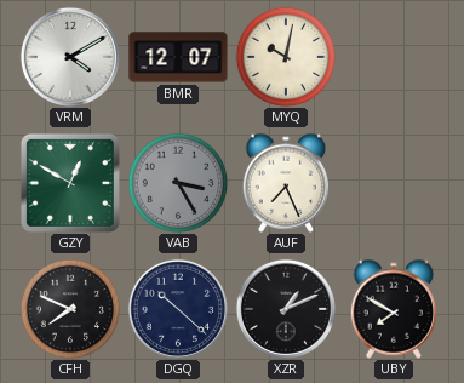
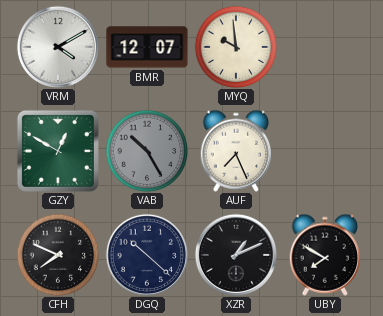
MYQ: 10:02 -> 9:59
VAB: 3:25 -> 10:25
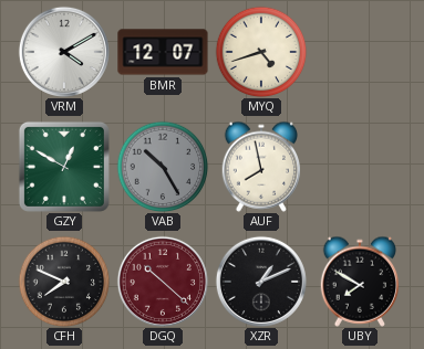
MYQ: 9:59 -> 4:42
AUF: 7:26 -> 7:58
DGQ dial: navy -> burgundy
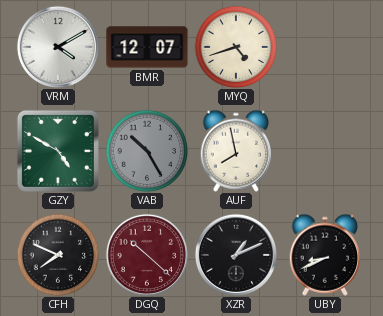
GZY: 12:50 -> 4:50
UBY: 7:50 -> 8:41
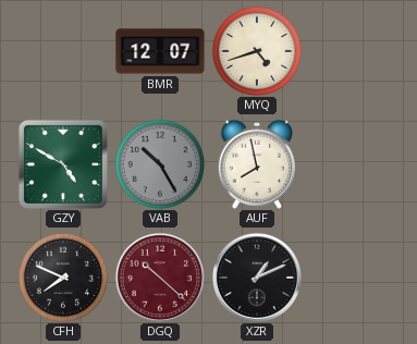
VRM: 4:10 -> none
UBY: 8:41 -> none
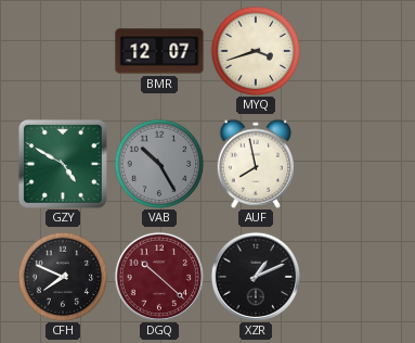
MYQ: 4:42 -> 3:42
